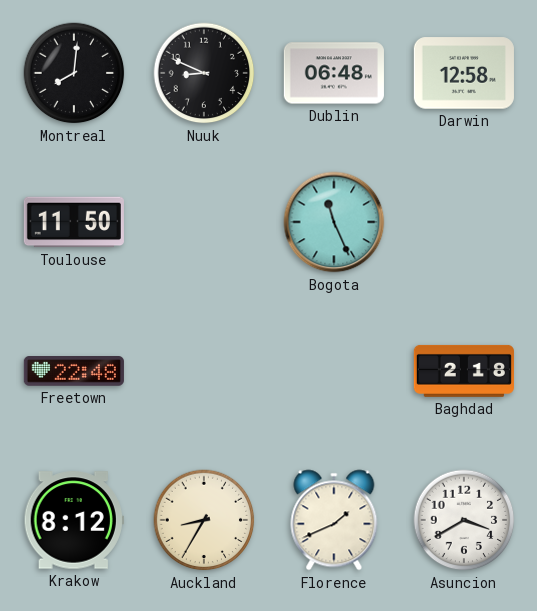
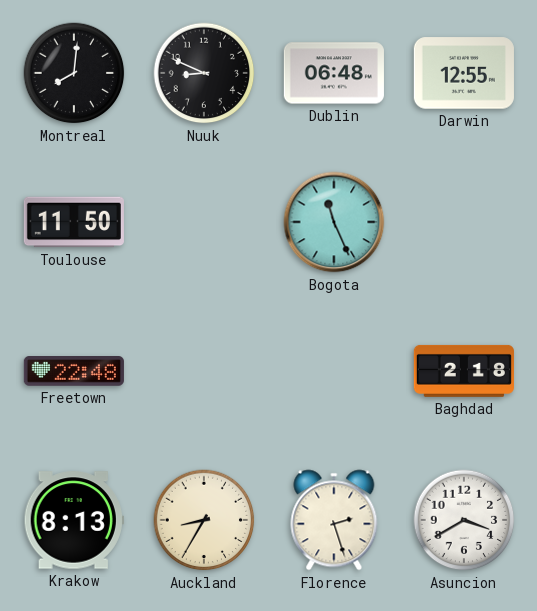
Darwin: 12:58 -> 12:55
Krakow: 8:12 -> 8:13
Florence: 1:41 -> 2:27
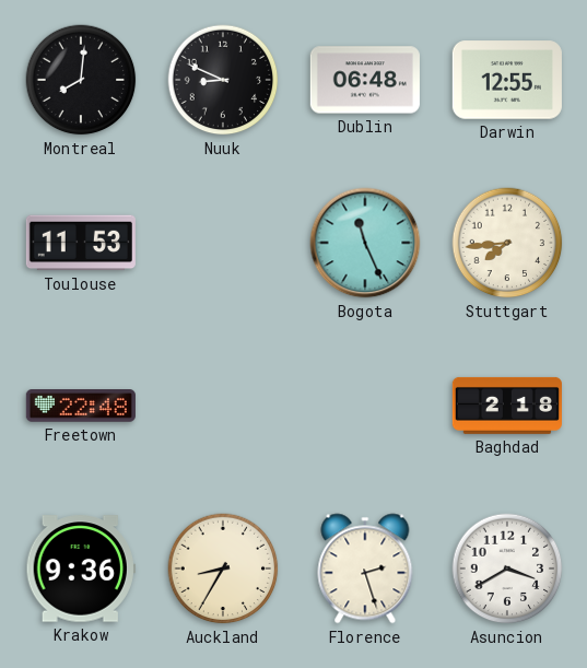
Toulouse: 11:50 -> 11:53
Stuttgart: none -> 7:44
Krakow: 8:13 -> 9:36
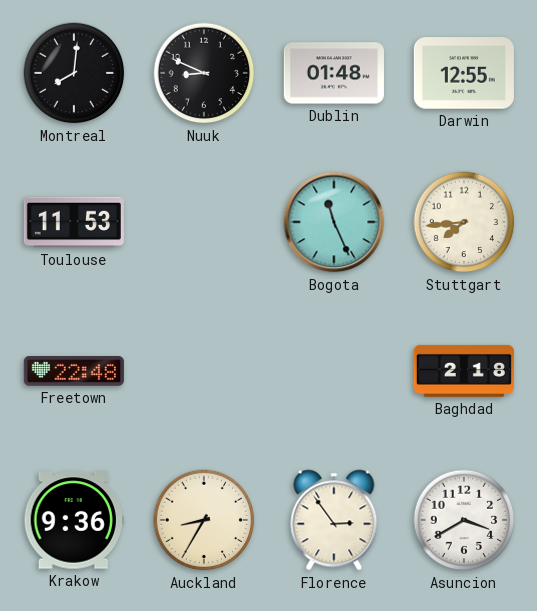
Dublin: 06:48 -> 01:48
Florence: 2:27 -> 2:54
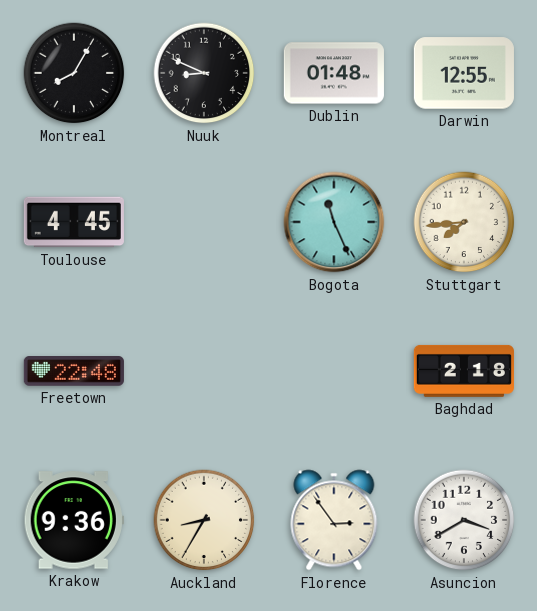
Montreal: 8:01 -> 8:05
Toulouse: 11:53 -> 4:45
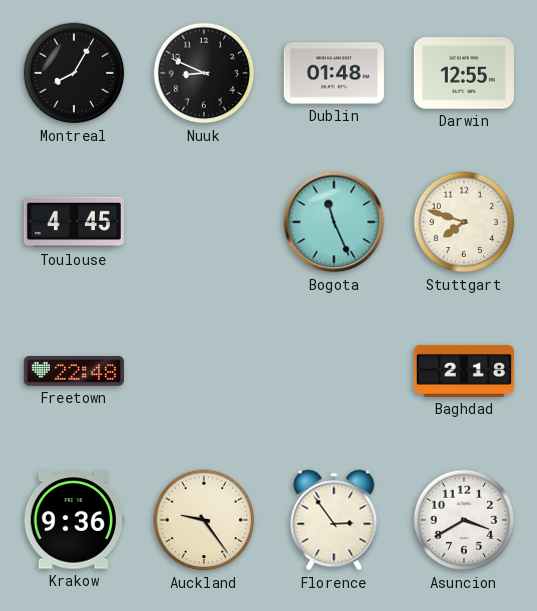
Stuttgart: 7:44 -> 7:48
Auckland: 8:35 -> 9:24
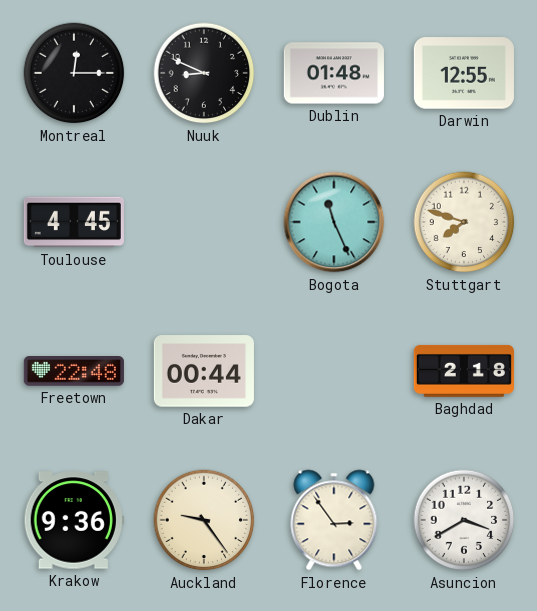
Montreal: 8:05 -> 12:15
Dakar: none -> 00:44
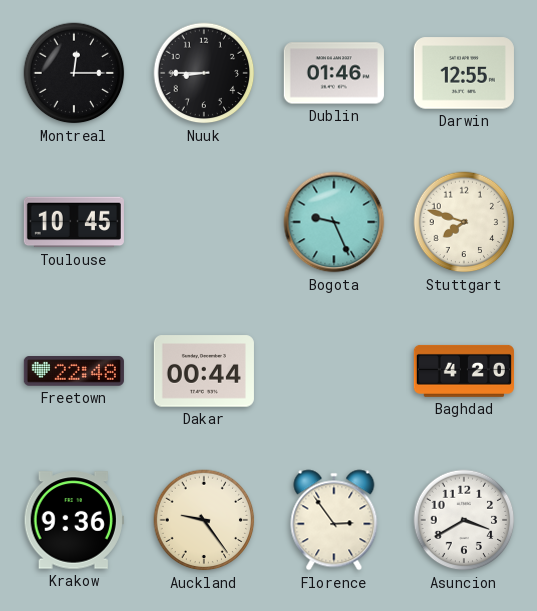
Nuuk: 8:49 -> 8:45
Dublin: 01:48 -> 01:46
Toulouse: 4:45 -> 10:45
Bogota: 11:26 -> 9:26
Baghdad: 2:18 -> 4:20
